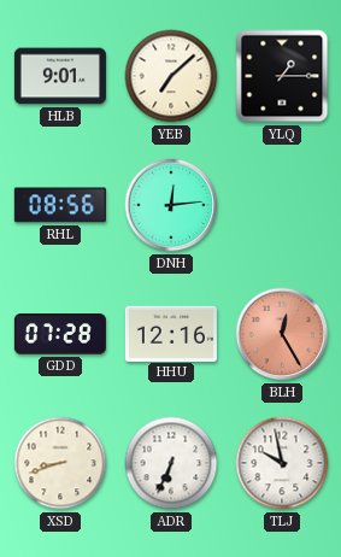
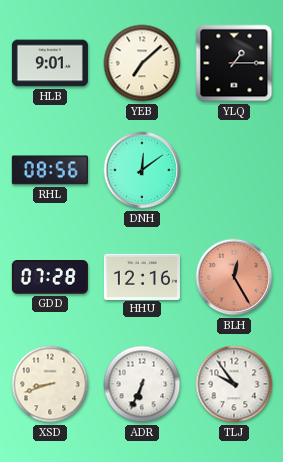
DNH: 12:14 -> 12:09
TLJ: 9:58 -> 9:54
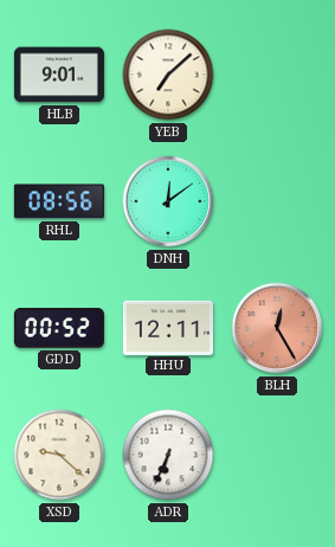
YLQ: 1:15 -> none
GDD: 07:28 -> 00:52
HHU: 12:16 -> 12:11
XSD: 8:42 -> 9:22
TLJ: 9:54 -> none
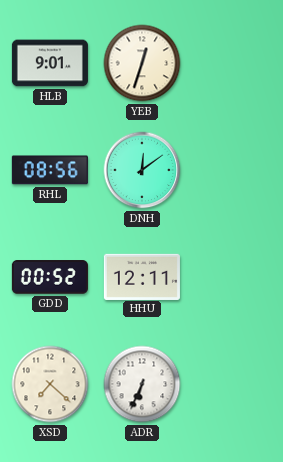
YEB: 7:08 -> 12:33
BLH: 12:25 -> none
XSD: 9:22 -> 7:22
